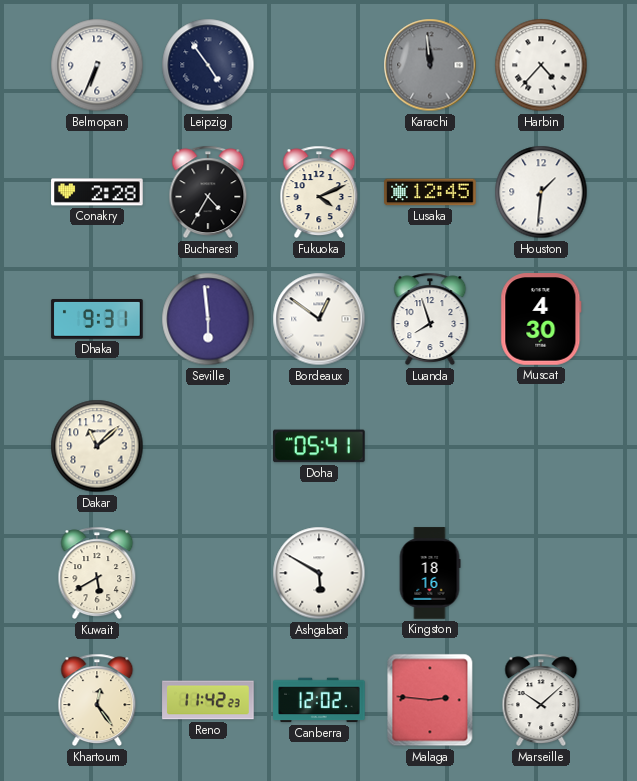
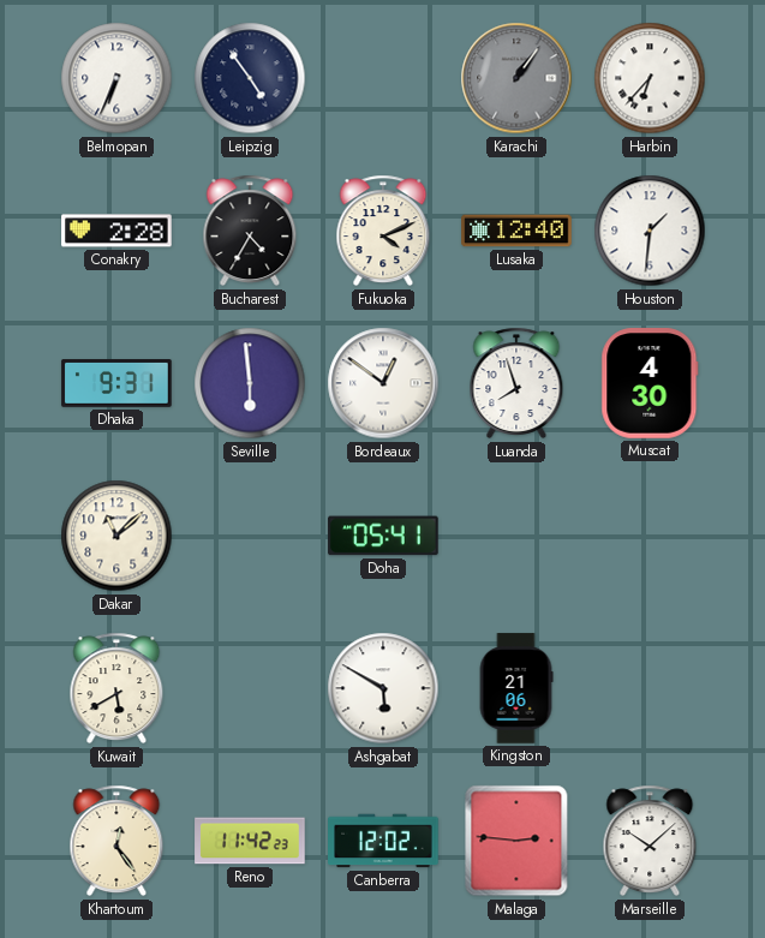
Karachi: 11:59 -> 1:06
Harbin: 4:37 -> 6:37
Lusaka: 12:45 -> 12:40
Kingston: 18:16 -> 21:06
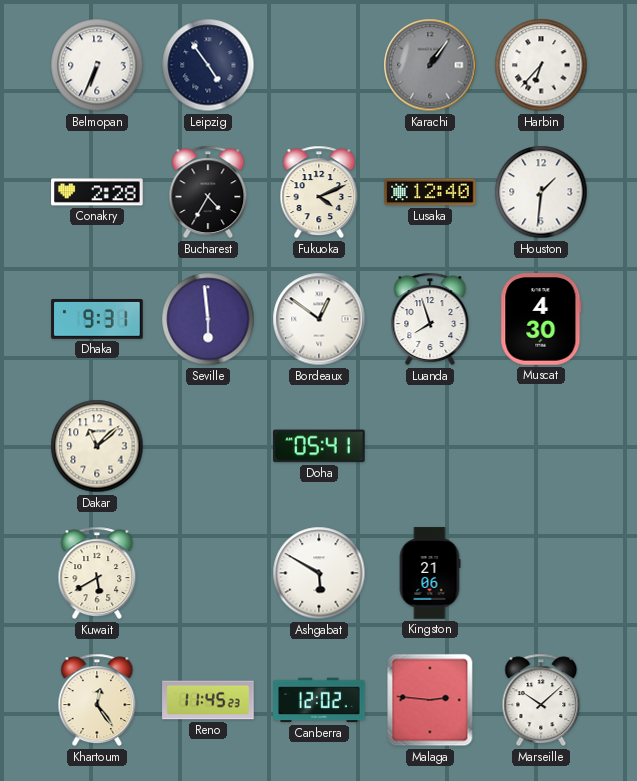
Reno: 11:42 -> 11:45
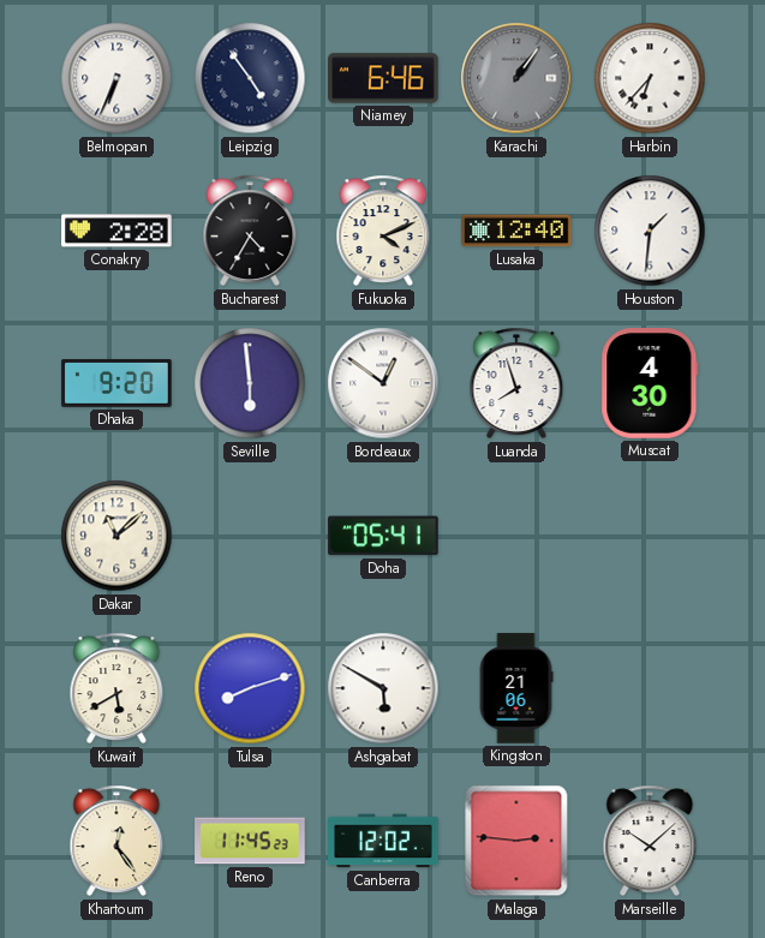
Niamey: none -> 6:46
Dhaka: 9:31 -> 9:20
Tulsa: none -> 8:12
